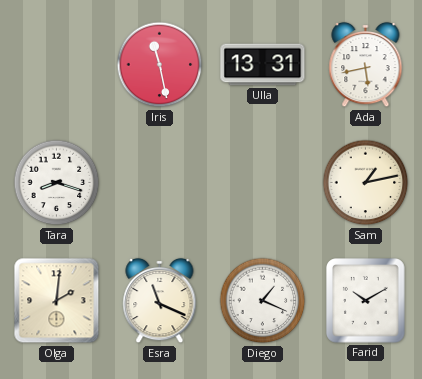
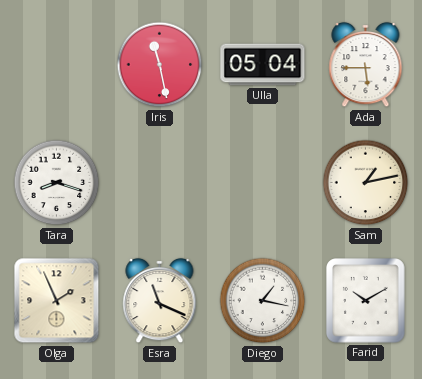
Ulla: 13:31 -> 05:04
Ada: 5:43 -> 5:45
Olga: 2:01 -> 1:56
Diego: 1:19 -> 1:17
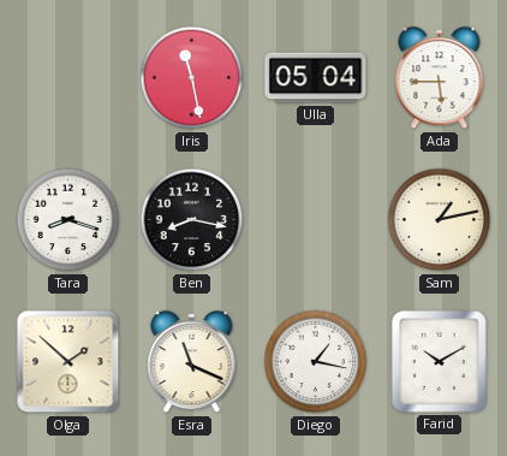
Ben: none -> 8:17
Olga: 1:56 -> 1:52
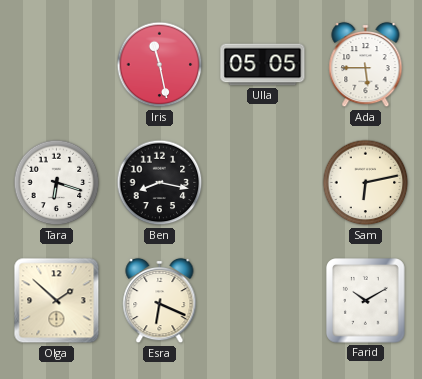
Ulla: 05:04 -> 05:05
Tara: 8:18 -> 6:18
Sam: 1:13 -> 6:13
Esra: 11:19 -> 6:19
Diego: 1:17 -> none
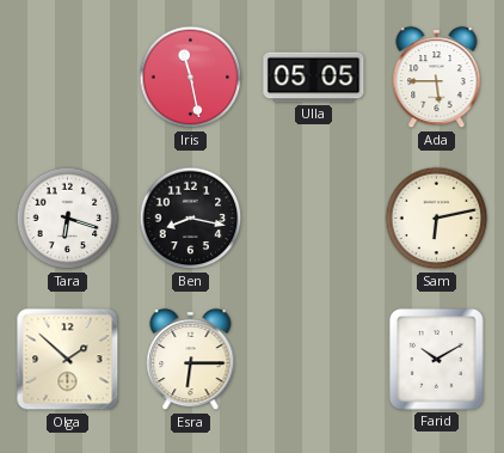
Esra: 6:19 -> 6:15
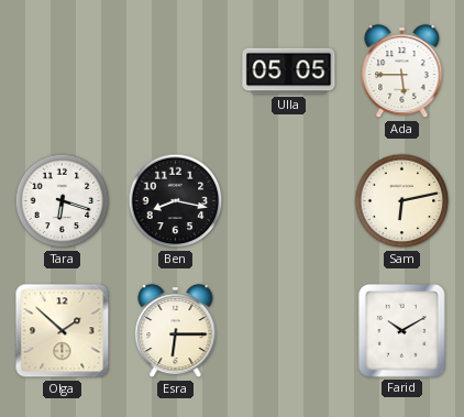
Iris: 11:28 -> none
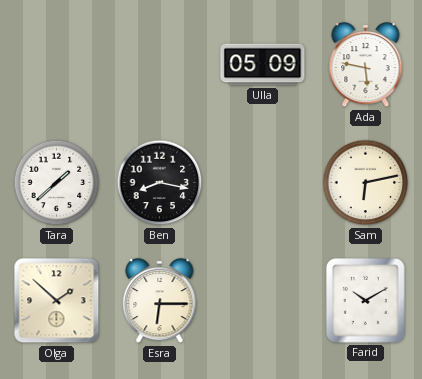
Ulla: 05:05 -> 05:09
Ada: 5:45 -> 5:47
Tara: 6:18 -> 1:38
